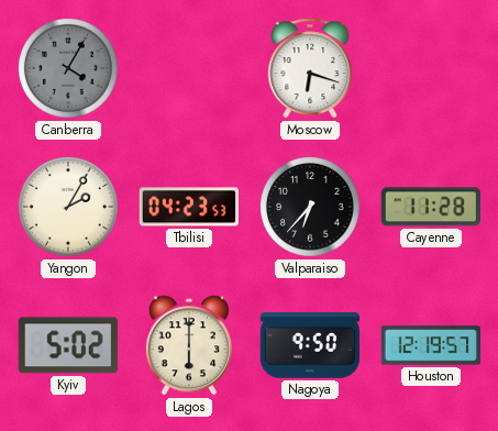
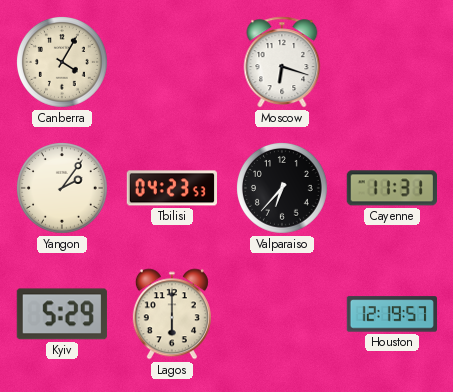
Canberra dial: grey -> cream
Yangon: 2:05 -> 2:06
Cayenne: 11:28 -> 11:31
Kyiv: 5:02 -> 5:29
Nagoya: 9:50 -> none
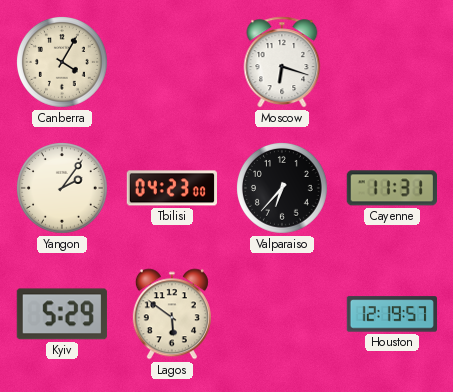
Tbilisi: 04:23:53 -> 04:23:00
Lagos: 6:00 -> 5:51
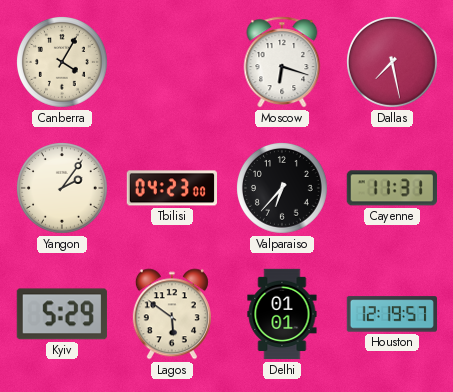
Dallas: none -> 7:28
Delhi: none -> 01:01
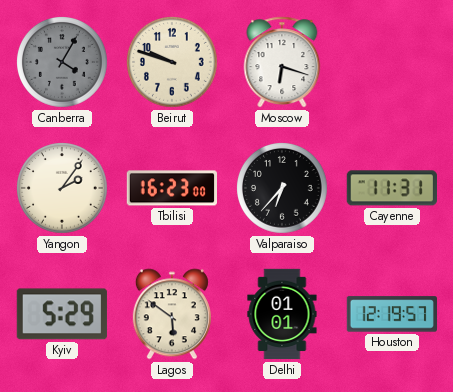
Canberra dial: cream -> grey
Beirut: none -> 9:48
Dallas: 7:28 -> none
Tbilisi: 04:23 -> 16:23
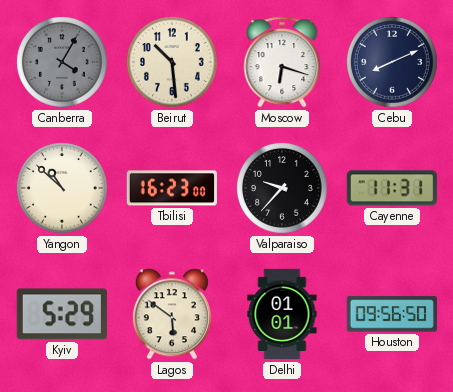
Beirut: 9:48 -> 10:29
Cebu: none -> 8:11
Yangon: 2:06 -> 10:52
Valparaiso: 6:37 -> 9:37
Houston: 12:19 -> 09:56
